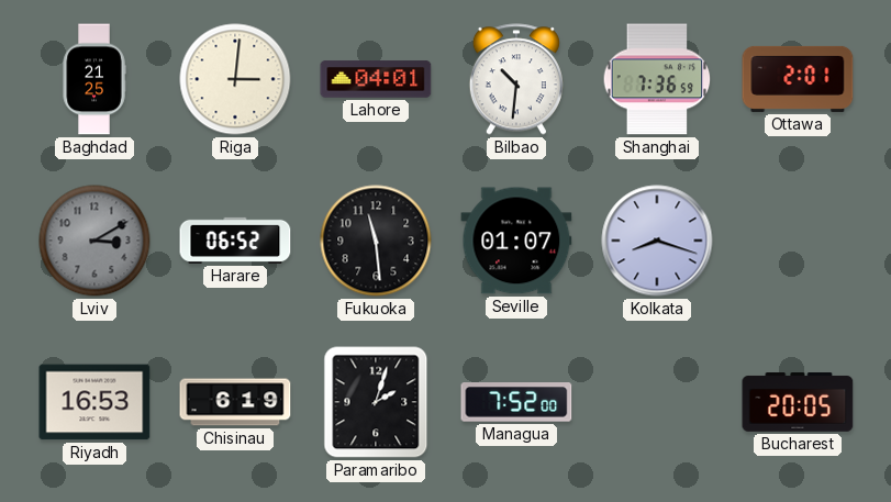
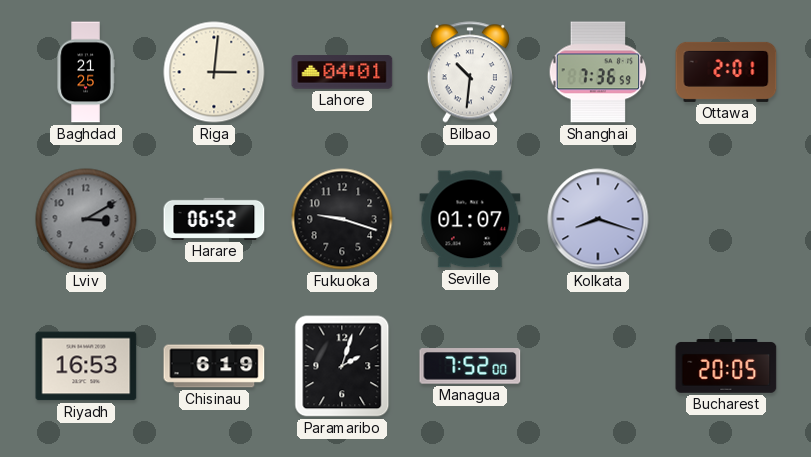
Fukuoka: 11:29 -> 9:18
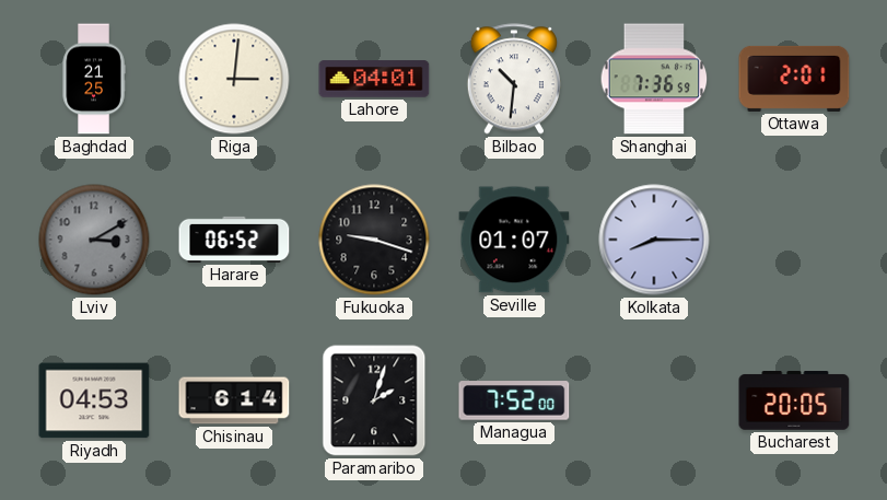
Kolkata: 8:18 -> 8:15
Riyadh: 16:53 -> 04:53
Chisinau: 6:19 -> 6:14
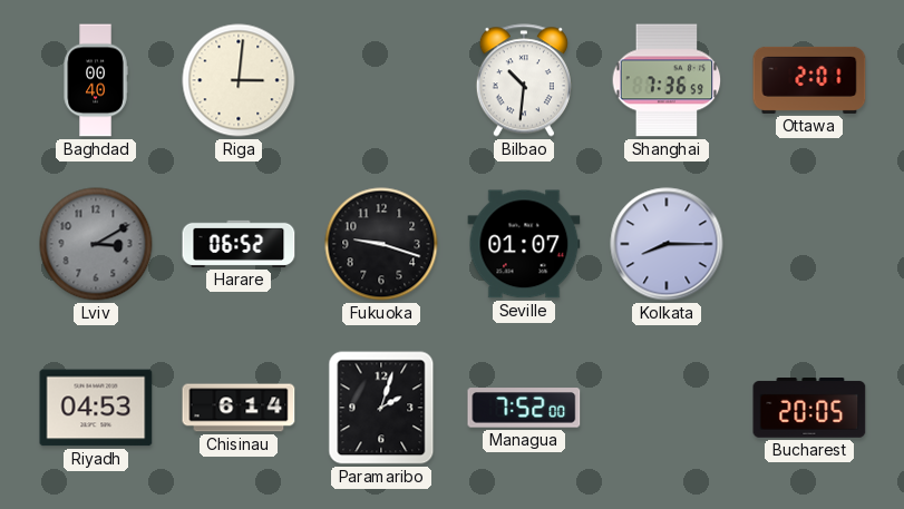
Baghdad: 21:25 -> 00:40
Lahore: 04:01 -> none
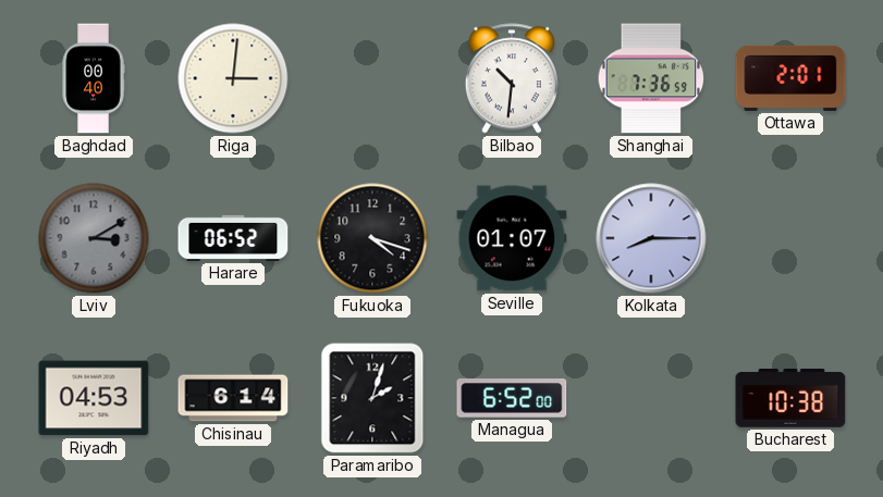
Fukuoka: 9:18 -> 4:18
Managua: 7:52 -> 6:52
Bucharest: 20:05 -> 10:38
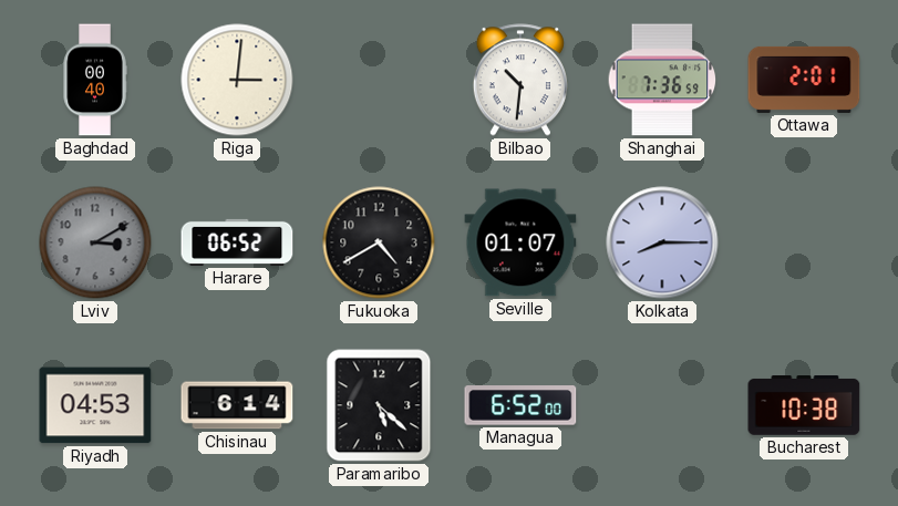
Fukuoka: 4:18 -> 4:40
Paramaribo: 2:03 -> 5:22
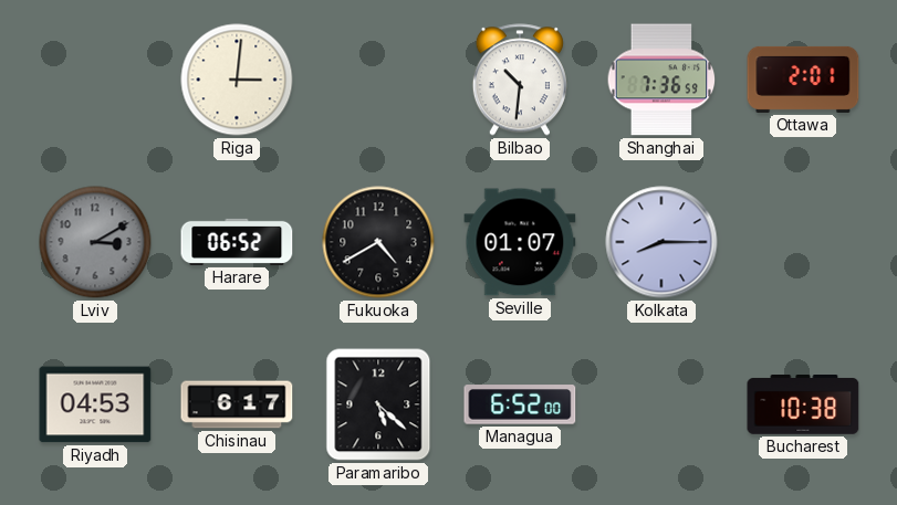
Baghdad: 00:40 -> none
Chisinau: 6:14 -> 6:17
